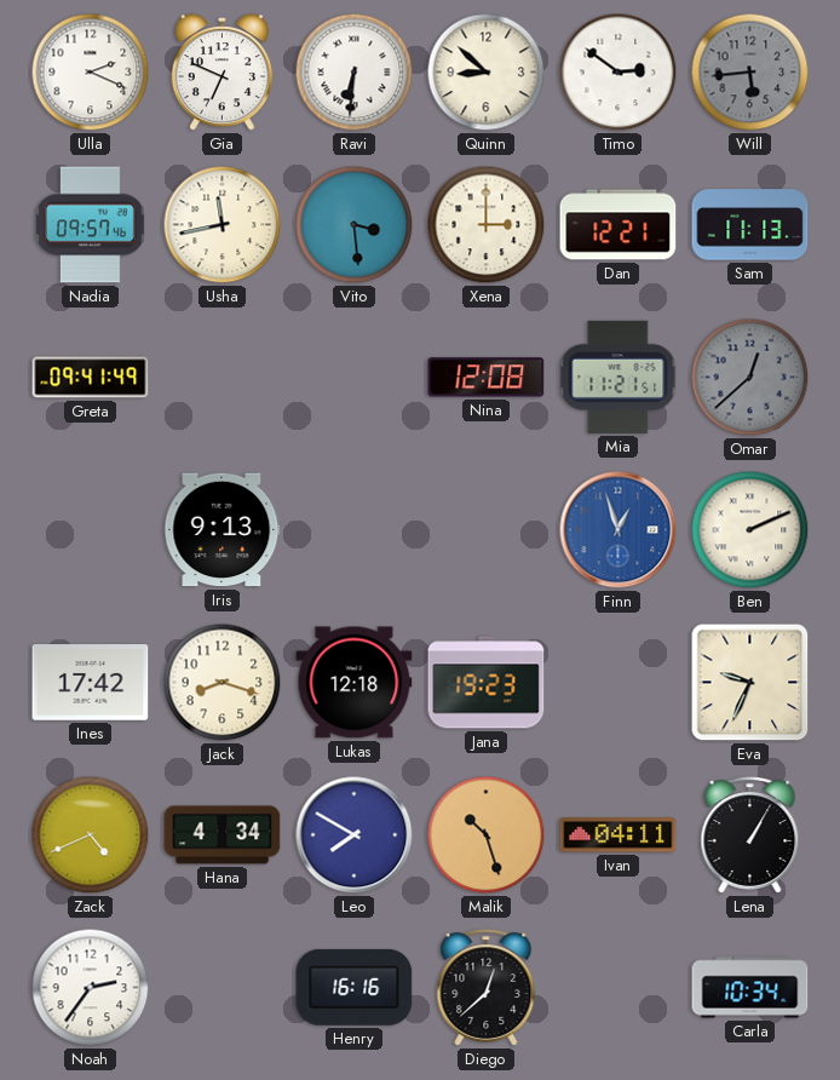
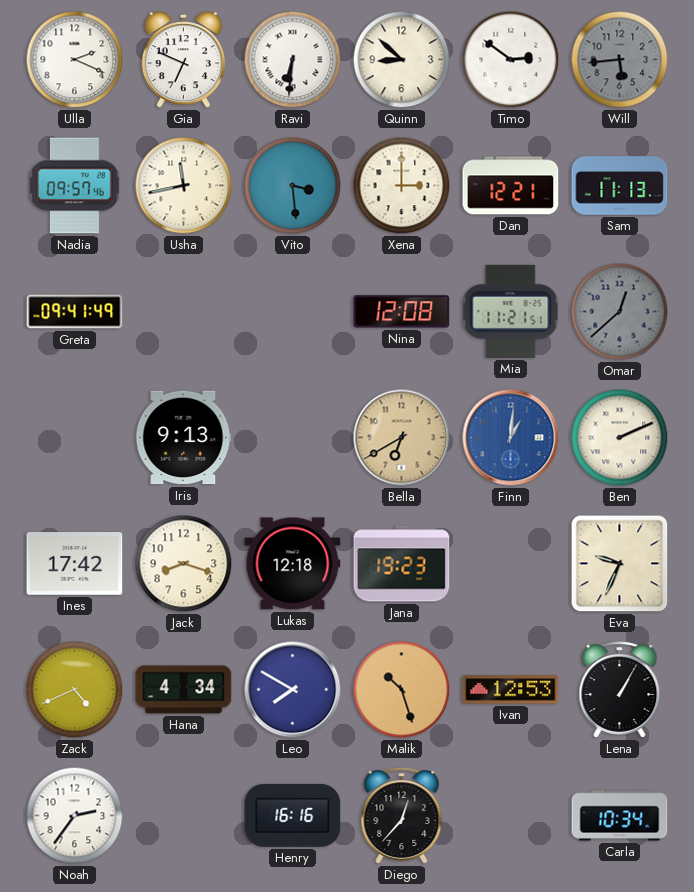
Bella: none -> 6:40
Finn: 12:57 -> 1:01
Ivan: 04:11 -> 12:53
Diego: 12:38 -> 12:37
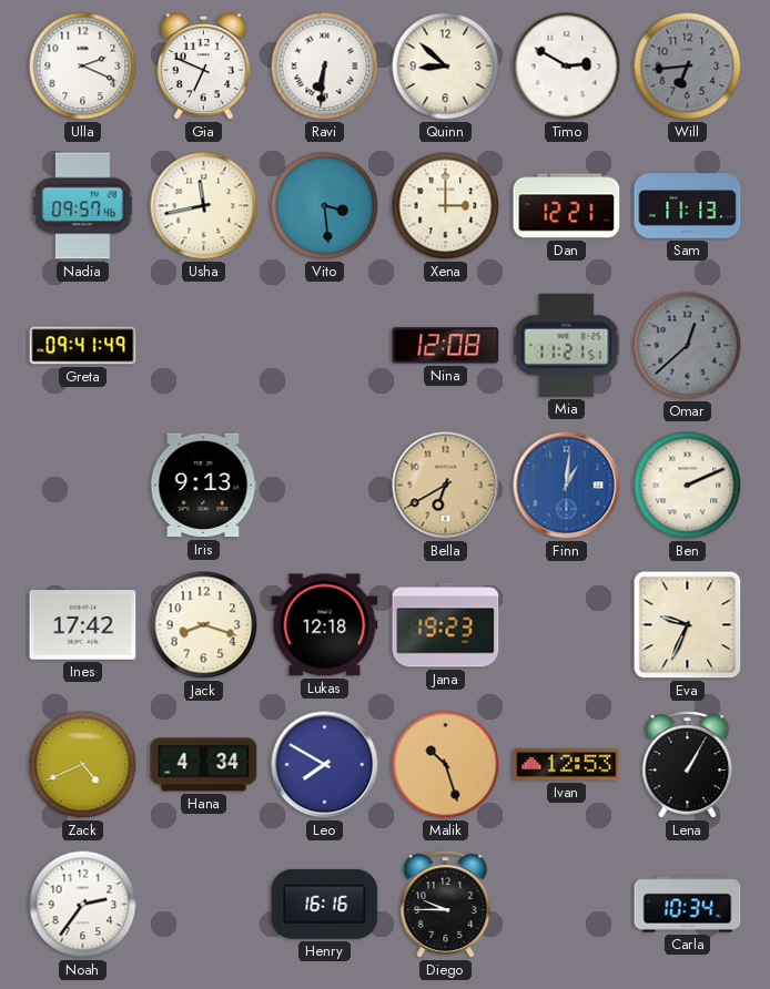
Timo: 2:51 -> 2:50
Will: 5:44 -> 6:44
Diego: 12:37 -> 9:45
